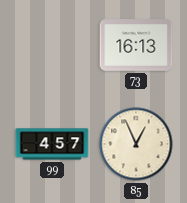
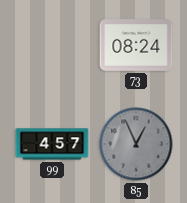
73: 16:13 -> 08:24
85 dial: cream -> grey
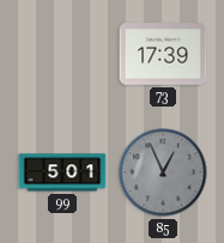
73: 08:24 -> 17:39
99: 4:57 -> 5:01
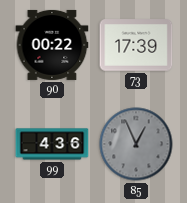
90: none -> 00:22
99: 5:01 -> 4:36
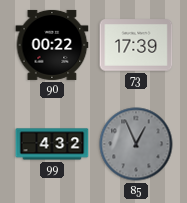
99: 4:36 -> 4:32
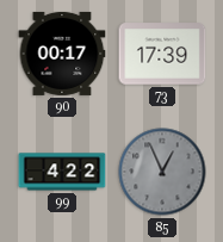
90: 00:22 -> 00:17
99: 4:32 -> 4:22
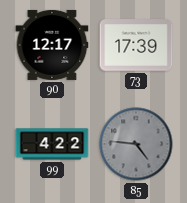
90: 00:17 -> 12:17
85: 12:56 -> 4:46
